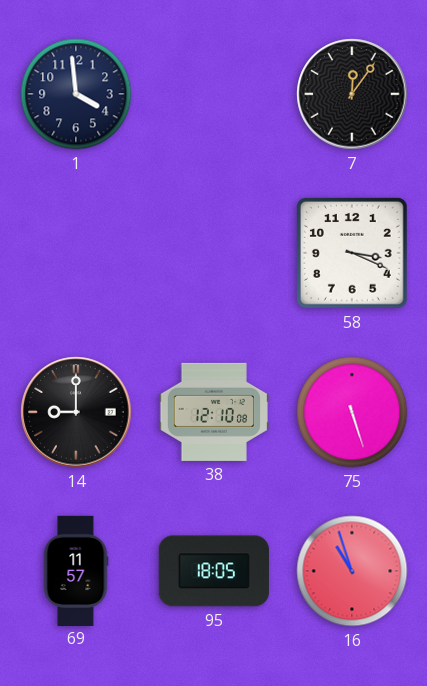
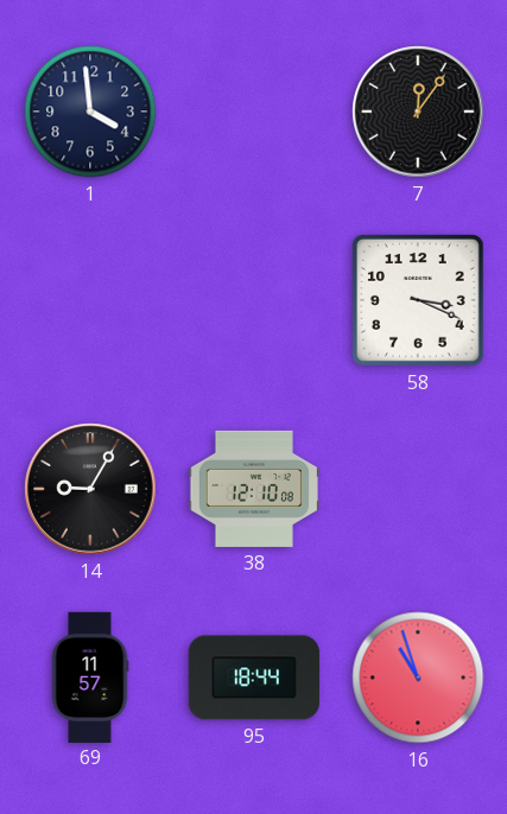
14: 9:00 -> 9:05
75: 5:27 -> none
95: 18:05 -> 18:44
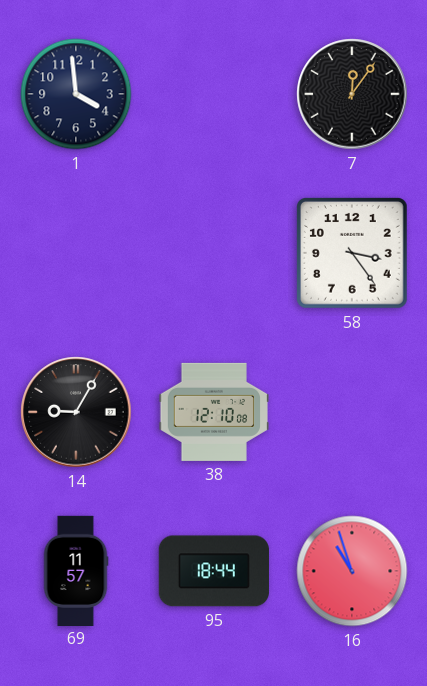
58: 3:19 -> 3:24
